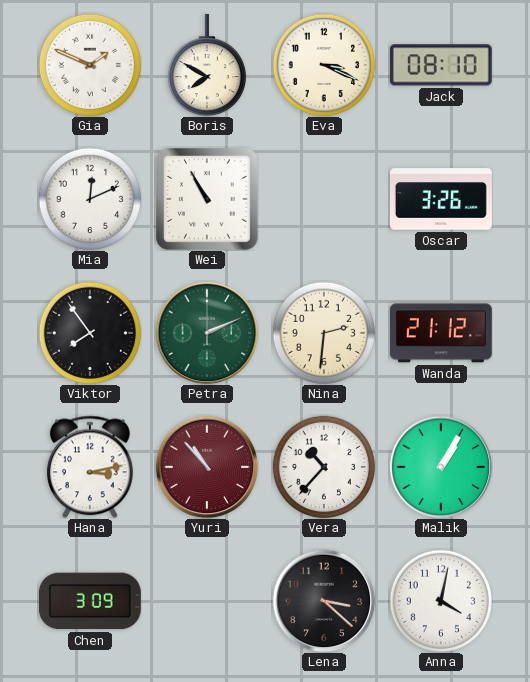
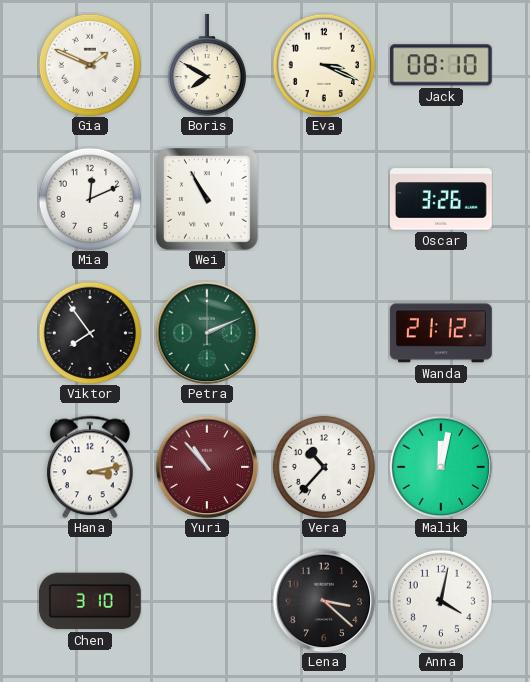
Nina: 2:31 -> none
Malik: 1:05 -> 12:02
Chen: 3:09 -> 3:10
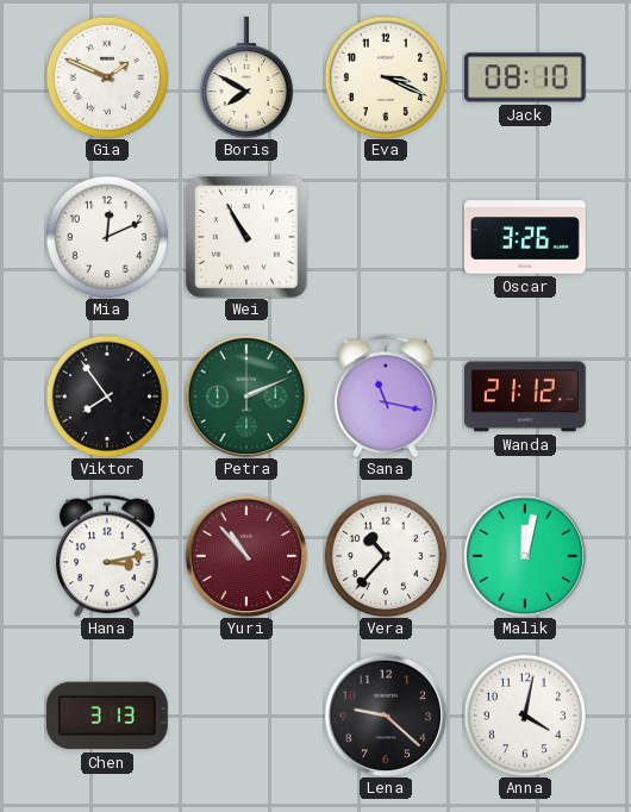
Sana: none -> 11:17
Chen: 3:10 -> 3:13
Lena: 3:22 -> 9:22
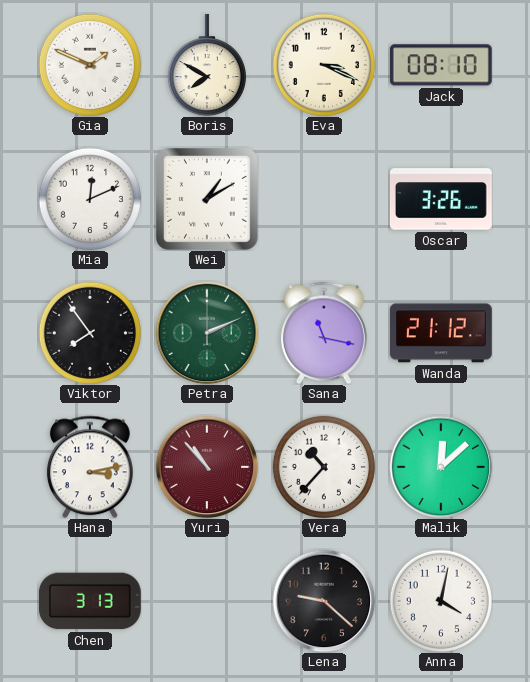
Wei: 10:55 -> 1:10
Malik: 12:02 -> 12:08
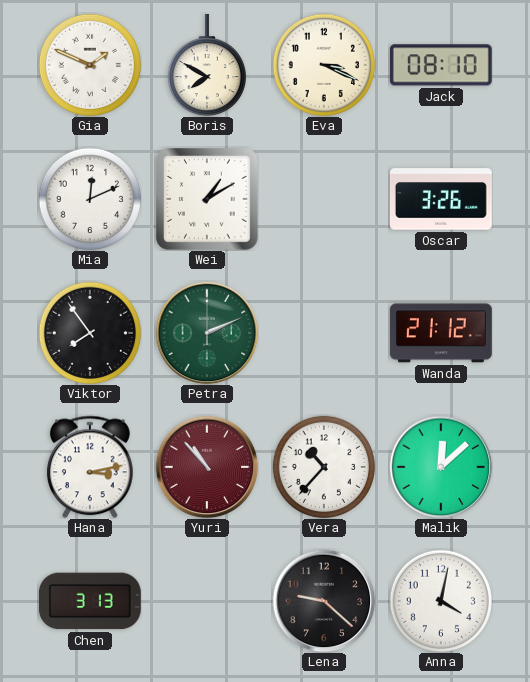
Sana: 11:17 -> none
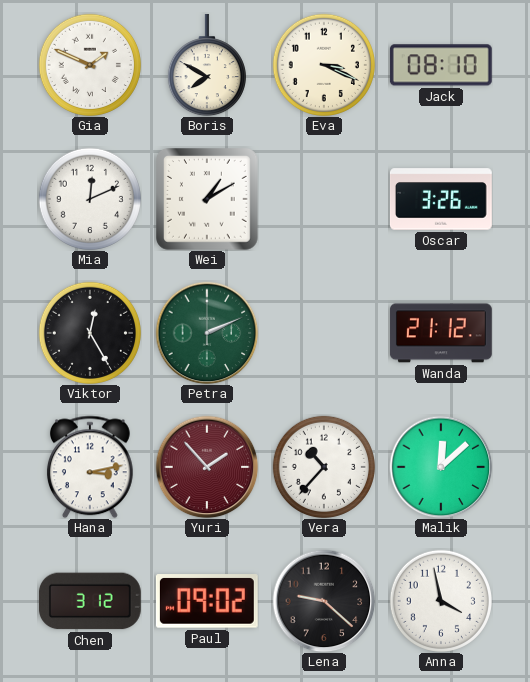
Viktor: 7:54 -> 12:25
Yuri: 10:53 -> 1:53
Chen: 3:13 -> 3:12
Paul: none -> 09:02
Anna: 4:02 -> 3:58
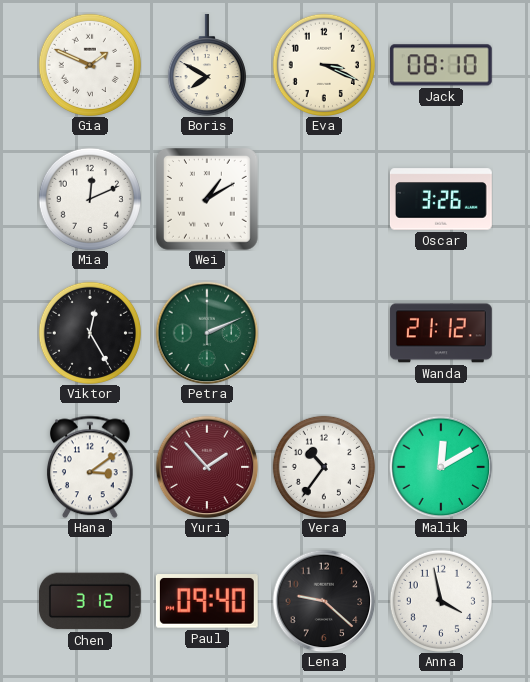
Hana: 3:13 -> 3:09
Vera: 10:37 -> 10:36
Malik: 12:08 -> 12:10
Paul: 09:02 -> 09:40
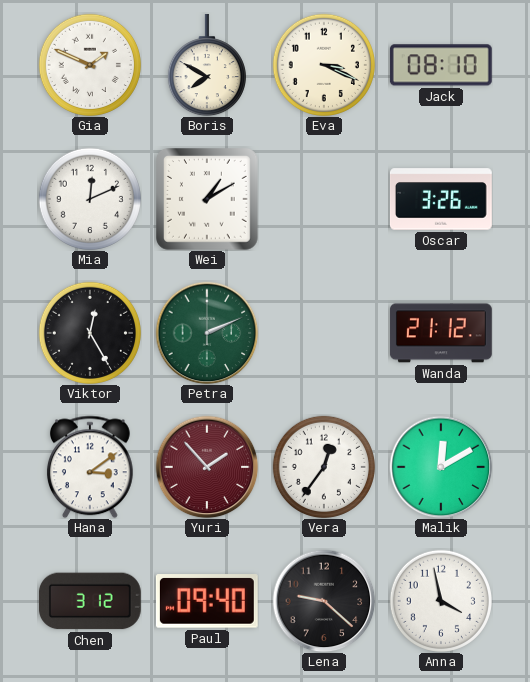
Vera: 10:36 -> 12:36
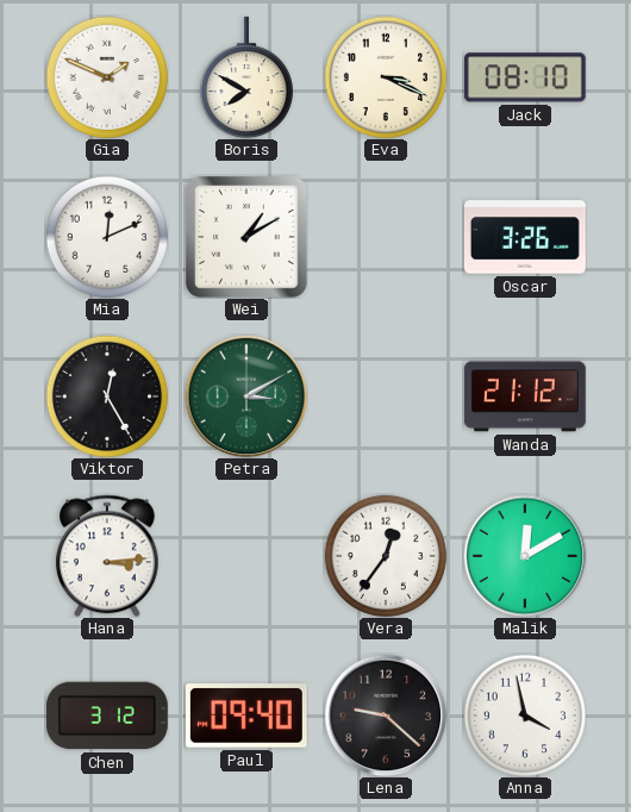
Petra: 2:11 -> 3:10
Hana: 3:09 -> 3:14
Yuri: 1:53 -> none
